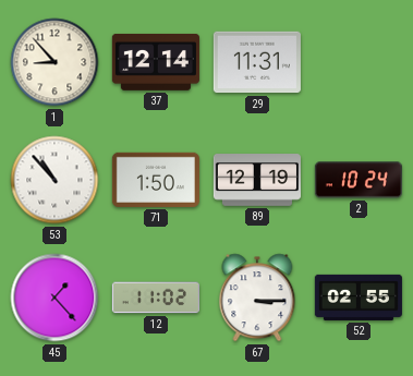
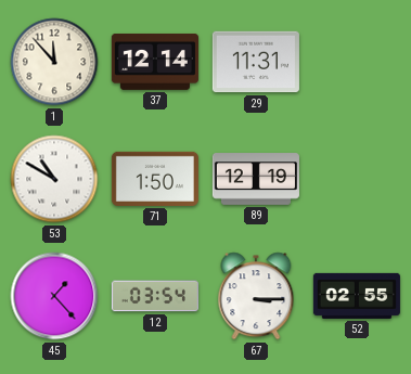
1: 8:53 -> 11:53
53: 10:53 -> 10:50
2: 10:24 -> none
12: 11:02 -> 03:54
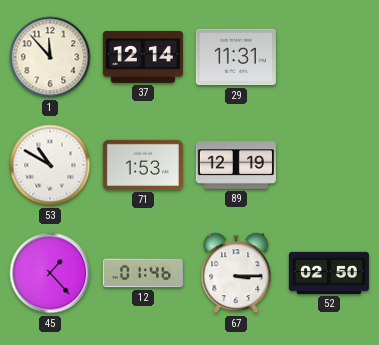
71: 1:50 -> 1:53
12: 03:54 -> 01:46
52: 02:55 -> 02:50
